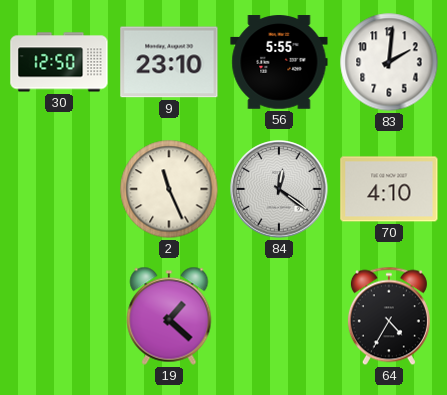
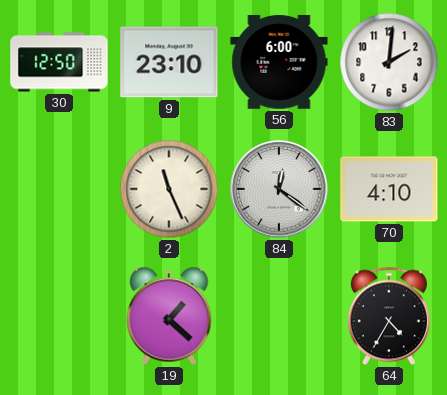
56: 5:55 -> 6:00
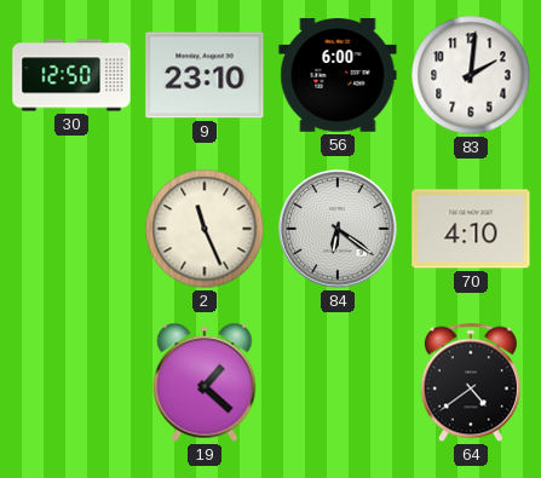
84: 12:21 -> 6:21
64: 4:35 -> 4:39
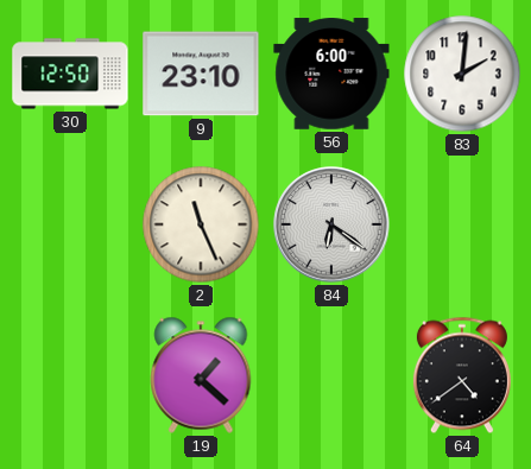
70: 4:10 -> none
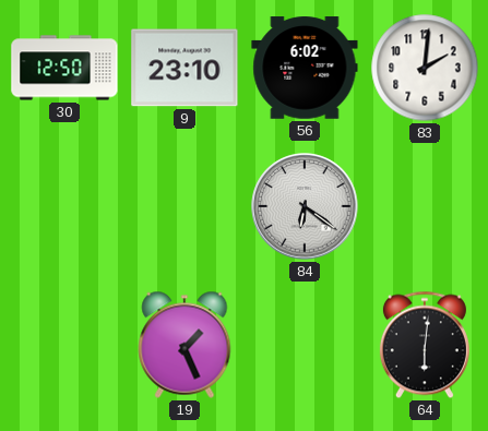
56: 6:00 -> 6:02
2: 11:26 -> none
19: 1:22 -> 1:26
64: 4:39 -> 6:01
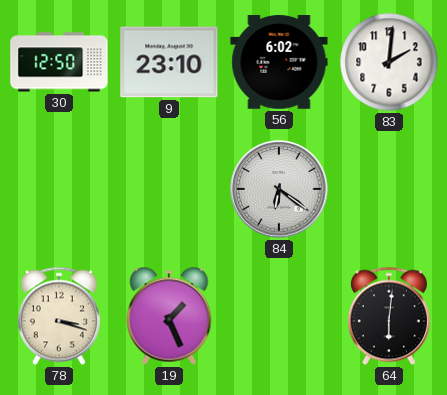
78: none -> 3:18
